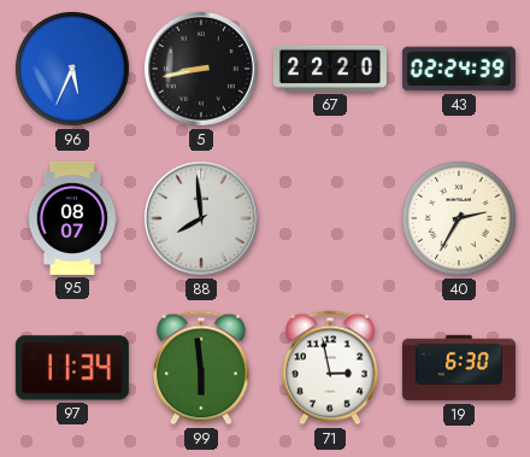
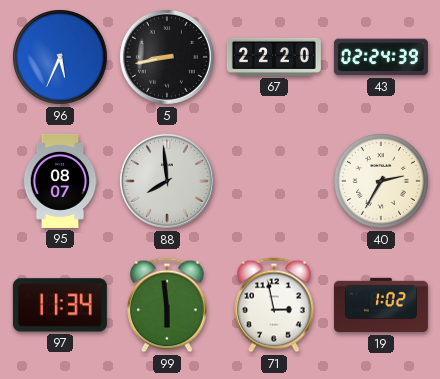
19: 6:30 -> 1:02
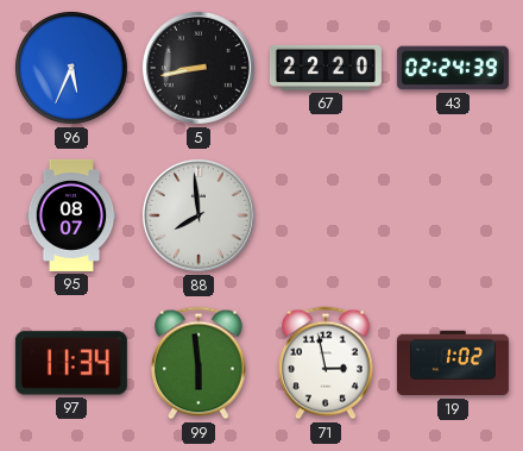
40: 2:35 -> none
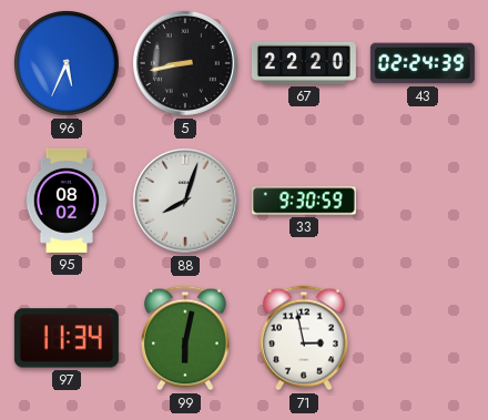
95: 08:07 -> 08:02
88: 7:59 -> 8:03
33: none -> 9:30
99: 5:59 -> 6:02
19: 1:02 -> none
